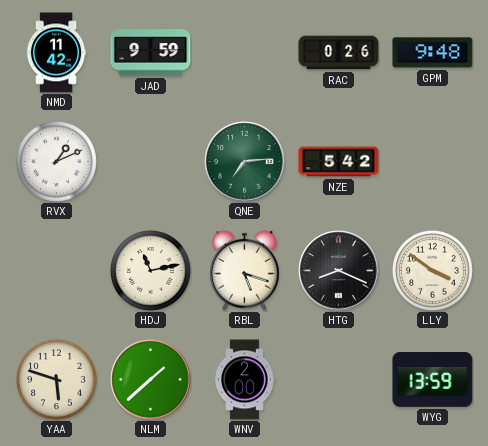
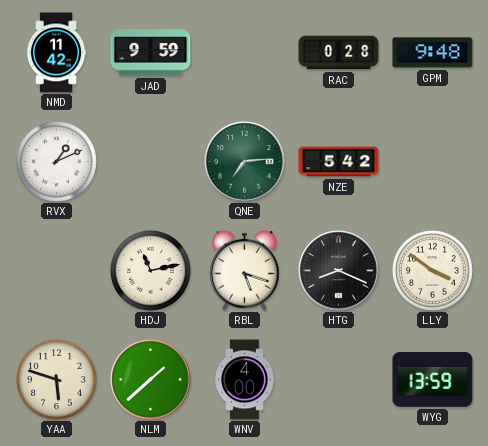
RAC: 0:26 -> 0:28
WNV: 2:00 -> 4:00
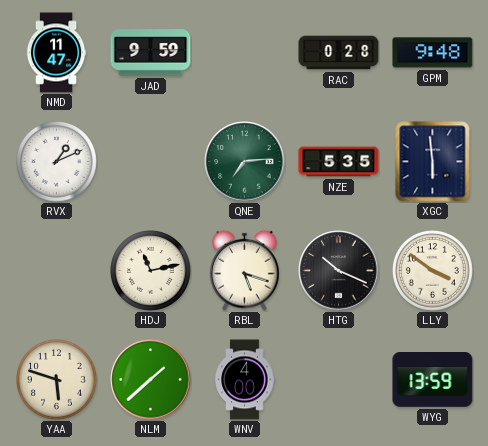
NMD: 11:42 -> 11:47
NZE: 5:42 -> 5:35
XGC: none -> 5:59
HTG: 8:19 -> 10:19
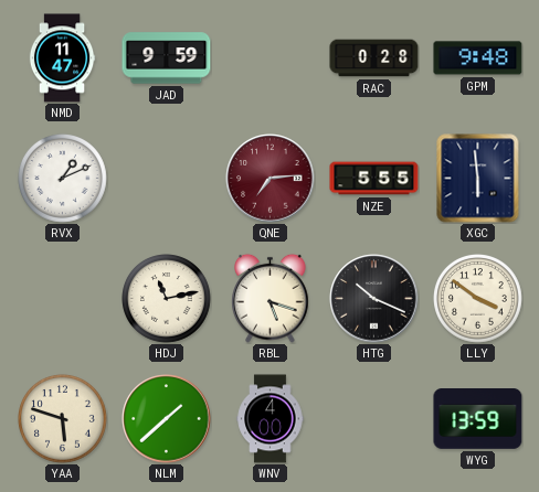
QNE dial: green -> burgundy
NZE: 5:35 -> 5:55
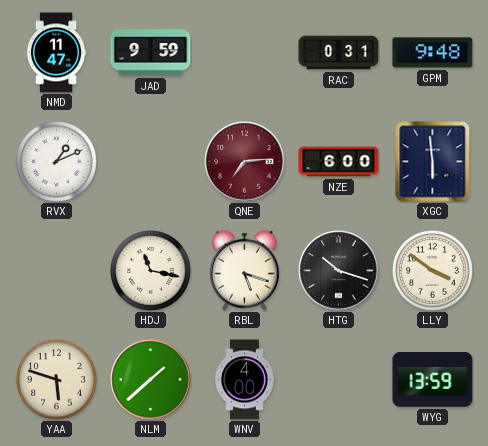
RAC: 0:28 -> 0:31
NZE: 5:55 -> 6:00
HDJ: 11:13 -> 11:17
HTG: 10:19 -> 10:18
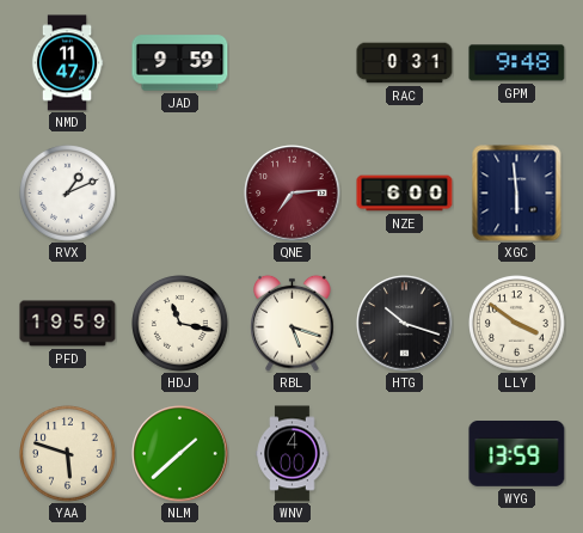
PFD: none -> 19:59
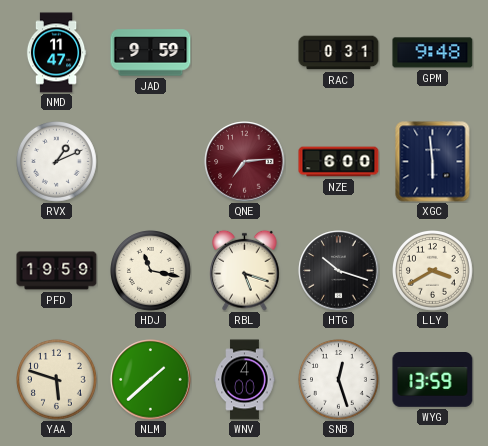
LLY: 3:51 -> 3:40
SNB: none -> 12:27
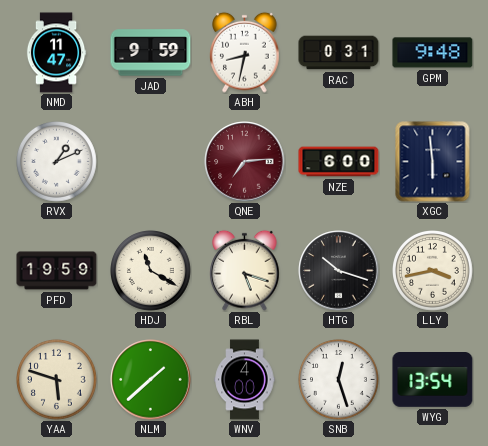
ABH: none -> 8:32
HDJ: 11:17 -> 11:20
LLY: 3:40 -> 3:43
WYG: 13:59 -> 13:54
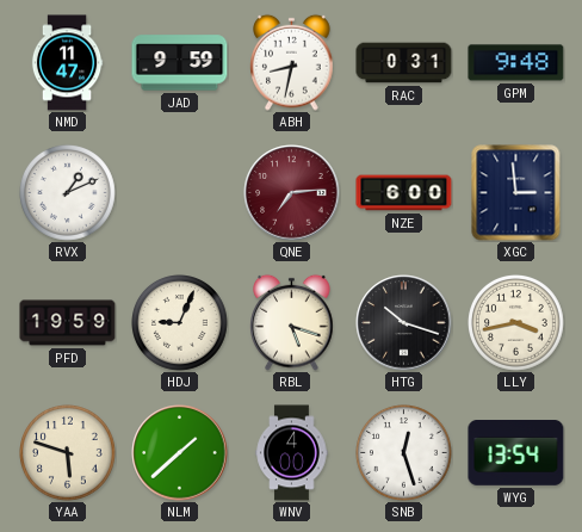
XGC: 5:59 -> 2:59
HDJ: 11:20 -> 9:04
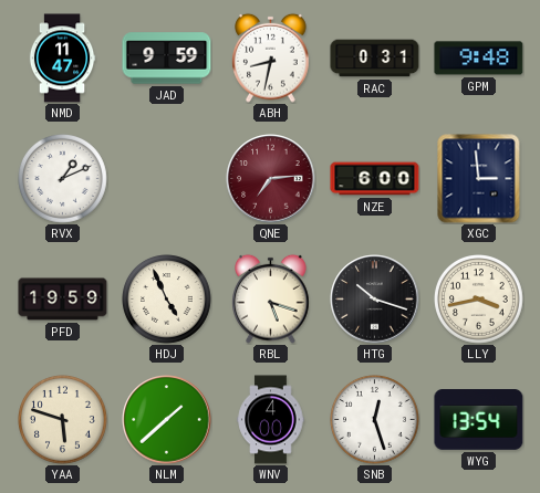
HDJ: 9:04 -> 4:56
